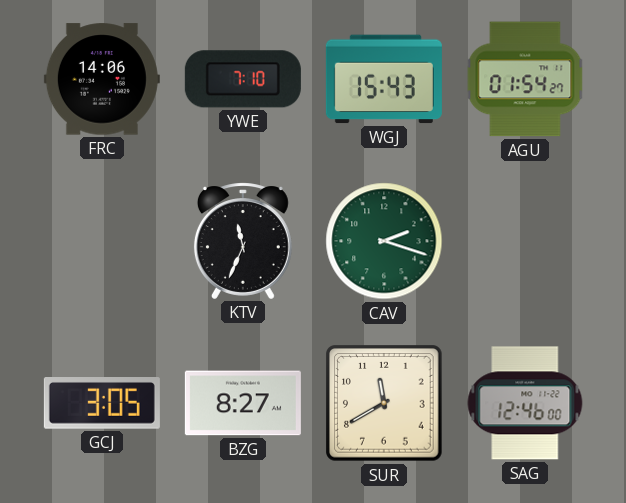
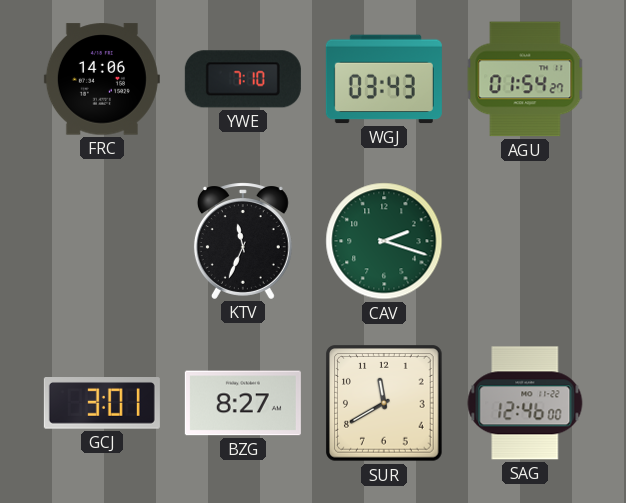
WGJ: 15:43 -> 03:43
GCJ: 3:05 -> 3:01
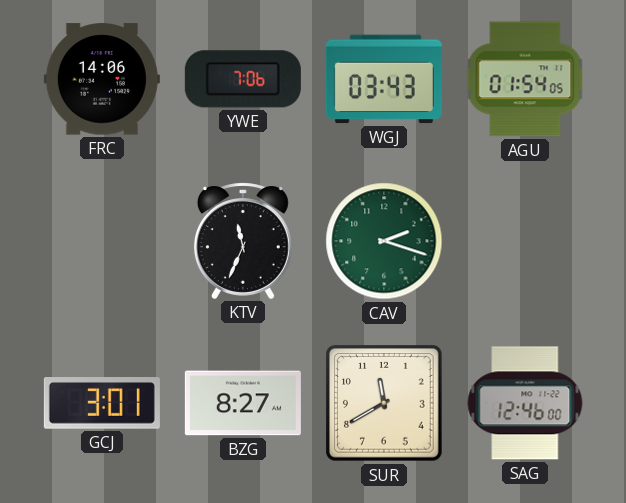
YWE: 7:10 -> 7:06
AGU: 01:54:27 -> 01:54:05
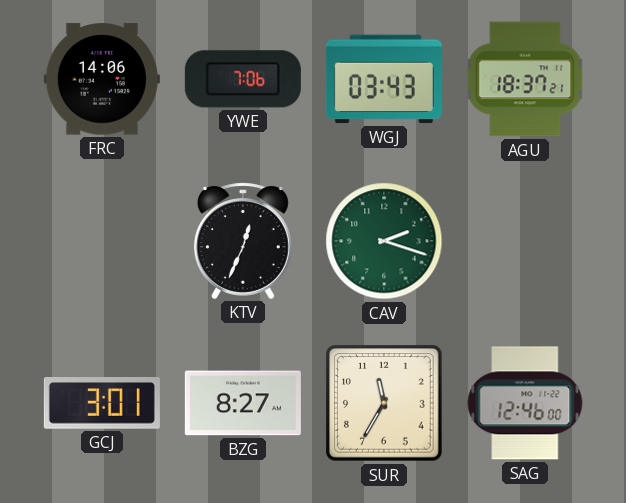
AGU: 01:54 -> 18:37
KTV: 11:34 -> 12:34
SUR: 11:40 -> 11:35
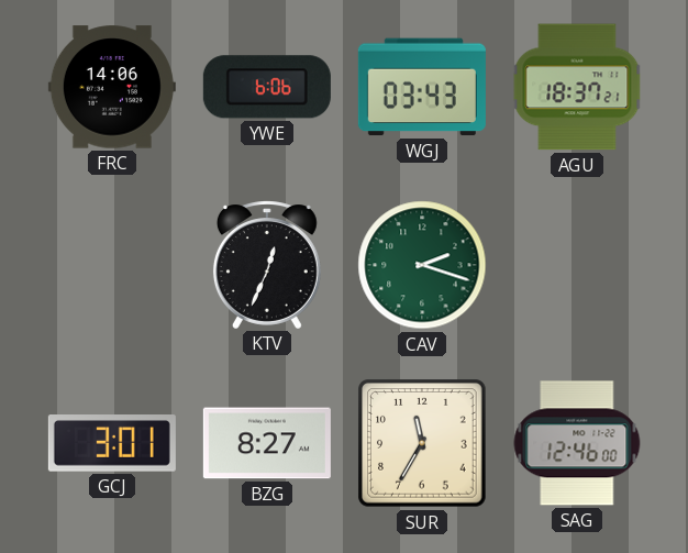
YWE: 7:06 -> 6:06
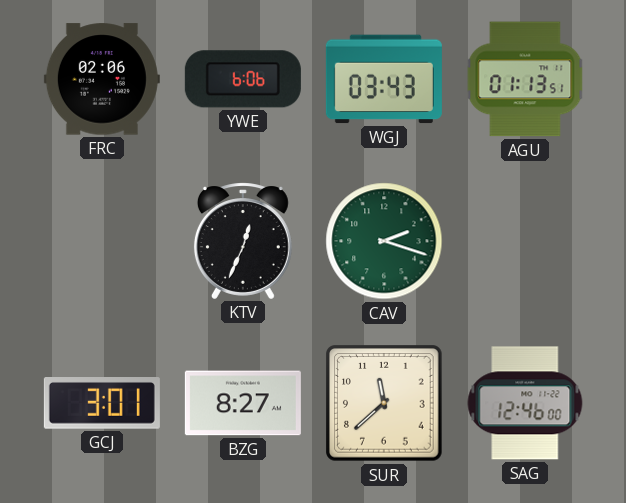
FRC: 14:06 -> 02:06
AGU: 18:37 -> 01:13
SUR: 11:35 -> 11:38
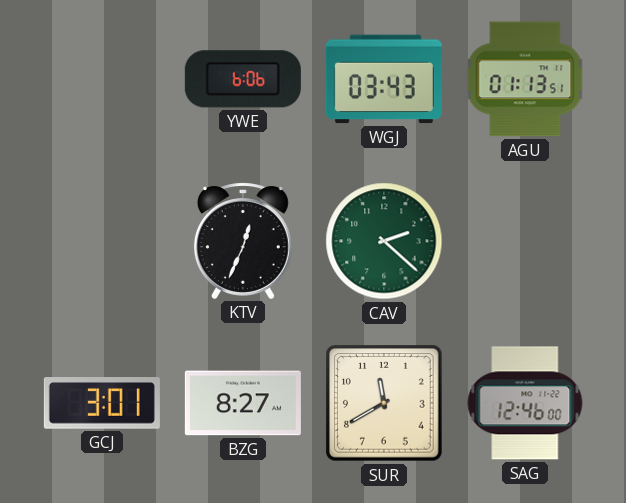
FRC: 02:06 -> none
CAV: 2:18 -> 2:22
SUR: 11:38 -> 11:40
